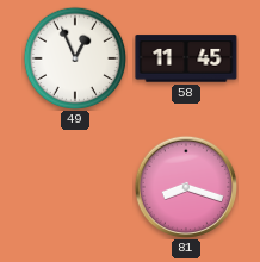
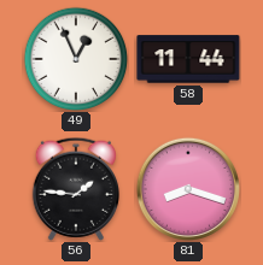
58: 11:45 -> 11:44
56: none -> 1:46
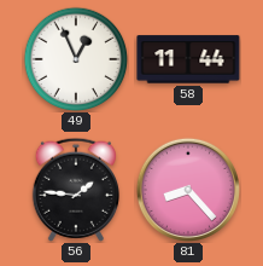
81: 8:18 -> 8:23
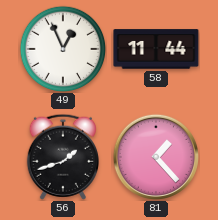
56: 1:46 -> 1:42
81: 8:23 -> 1:23
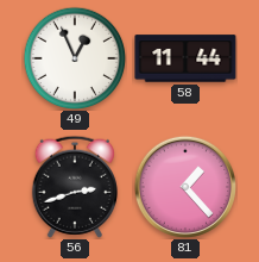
56: 1:42 -> 2:42
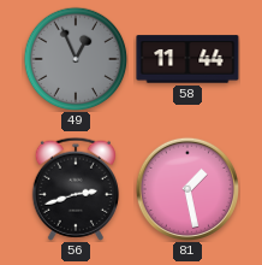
49 dial: white -> grey
81: 1:23 -> 1:28
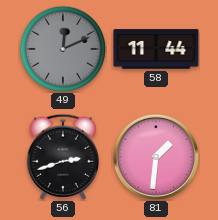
49: 12:56 -> 12:11
81: 1:28 -> 1:31
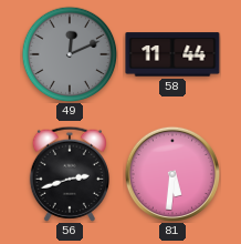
81: 1:31 -> 5:31
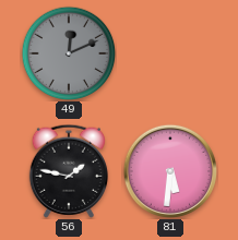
58: 11:44 -> none
56: 2:42 -> 1:47
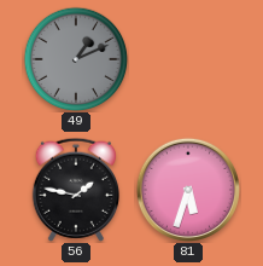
49: 12:11 -> 1:11
81: 5:31 -> 5:33
